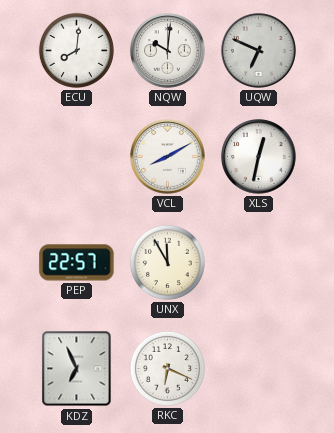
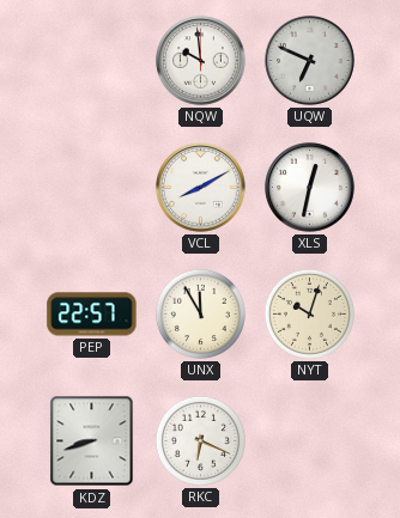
ECU: 8:01 -> none
NQW: 10:01 -> 9:59
NYT: none -> 10:03
KDZ: 6:56 -> 8:42
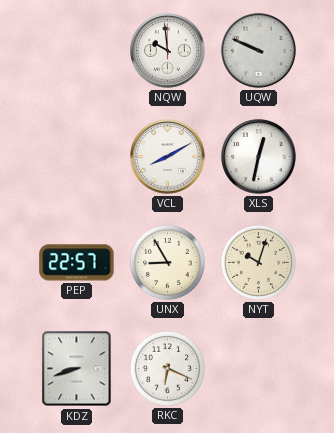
UQW: 6:49 -> 9:49
UNX: 11:55 -> 8:55
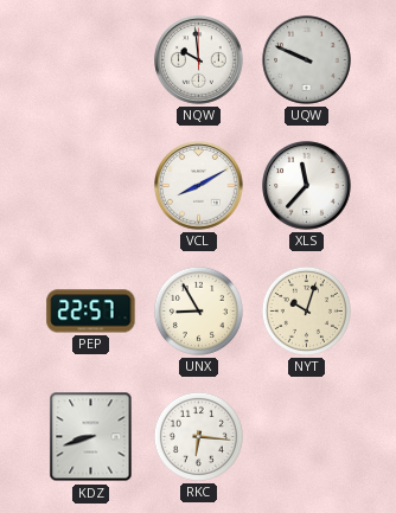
XLS: 12:32 -> 11:37
RKC: 6:19 -> 6:16
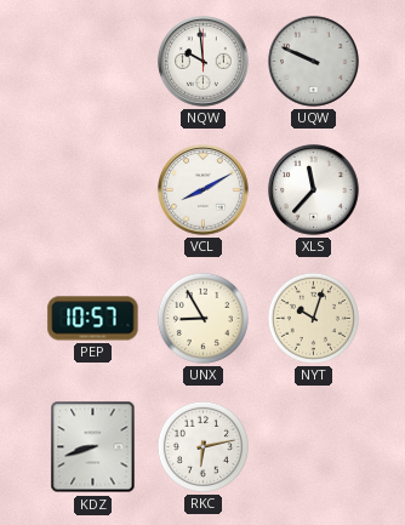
PEP: 22:57 -> 10:57
RKC: 6:16 -> 6:13
